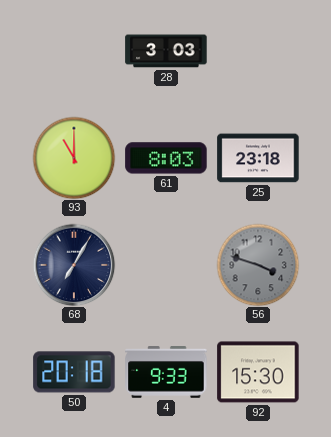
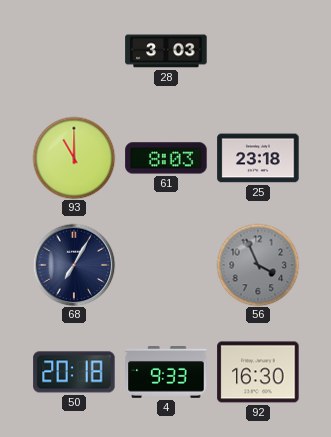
56: 3:48 -> 3:56
92: 15:30 -> 16:30
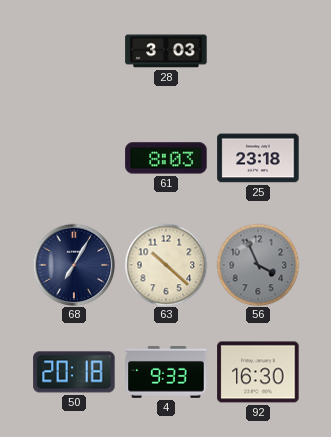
93: 11:00 -> none
63: none -> 10:22
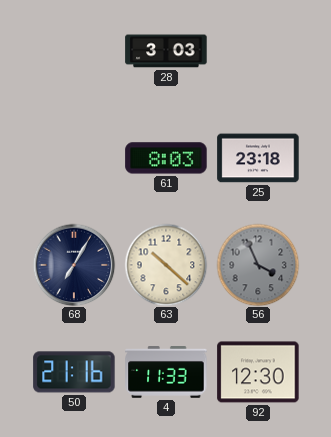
50: 20:18 -> 21:16
4: 9:33 -> 11:33
92: 16:30 -> 12:30
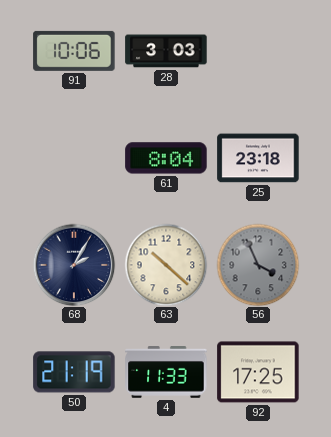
91: none -> 10:06
61: 8:03 -> 8:04
68: 7:05 -> 2:05
50: 21:16 -> 21:19
92: 12:30 -> 17:25
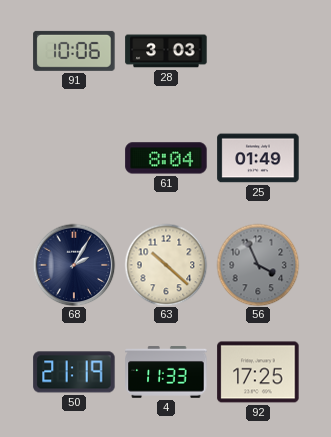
25: 23:18 -> 01:49
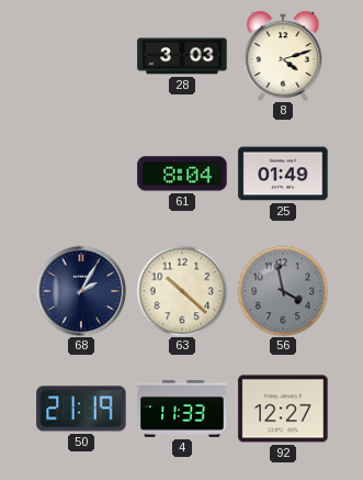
91: 10:06 -> none
8: none -> 4:12
56: 3:56 -> 3:58
92: 17:25 -> 12:27
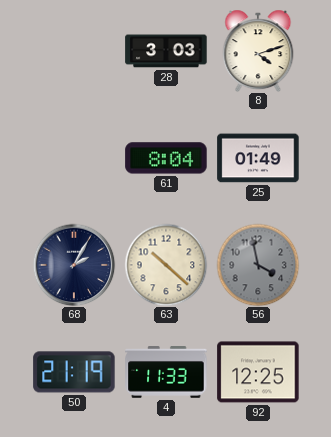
92: 12:27 -> 12:25
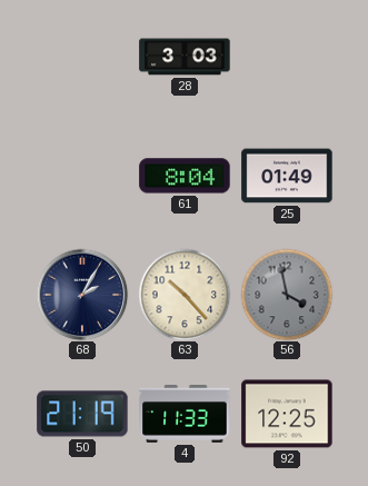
8: 4:12 -> none
63: 10:22 -> 10:23
